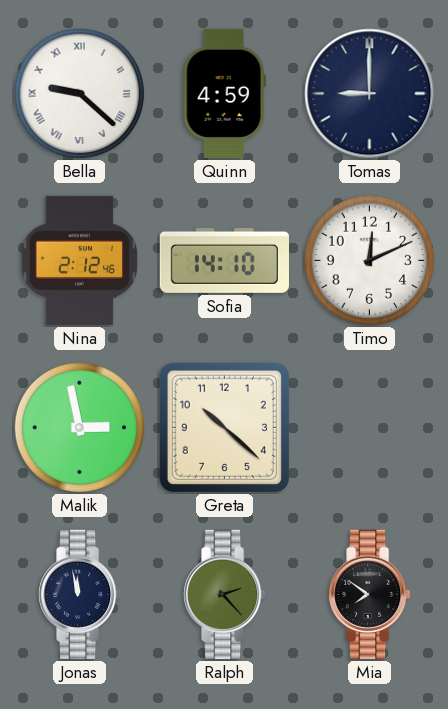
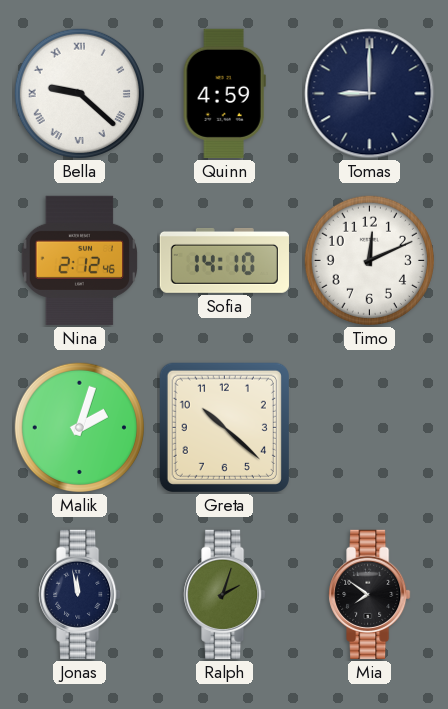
Malik: 2:58 -> 2:03
Ralph: 2:23 -> 2:03
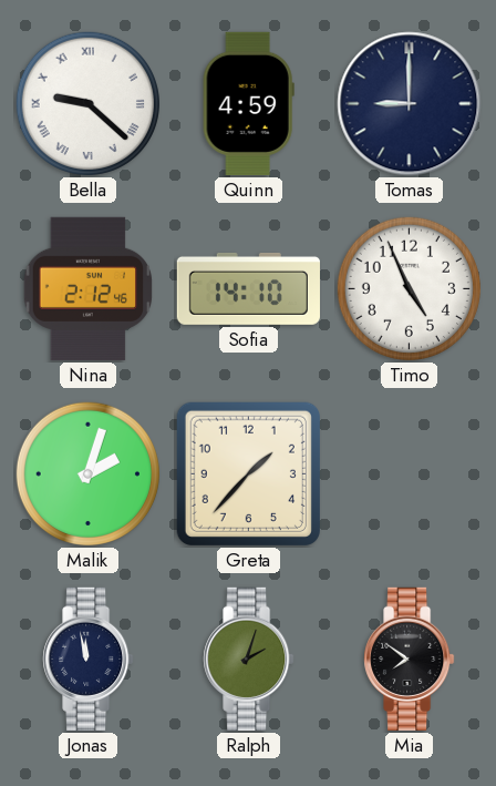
Timo: 12:11 -> 4:56
Greta: 10:22 -> 1:37
